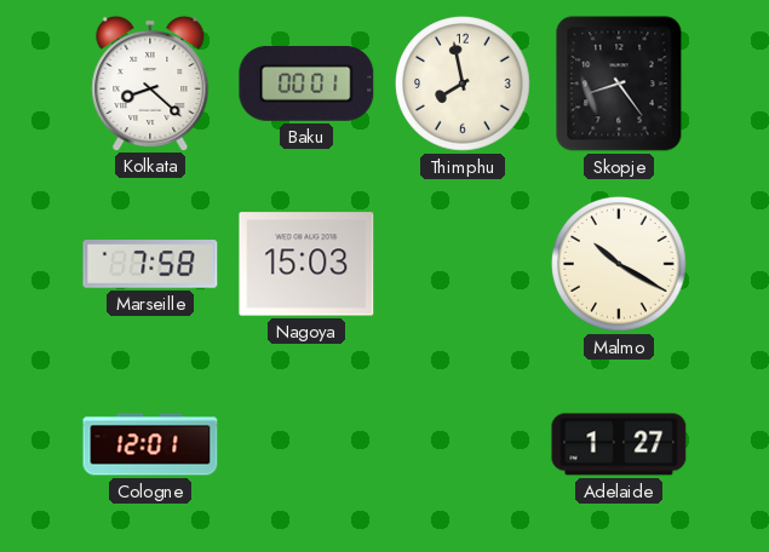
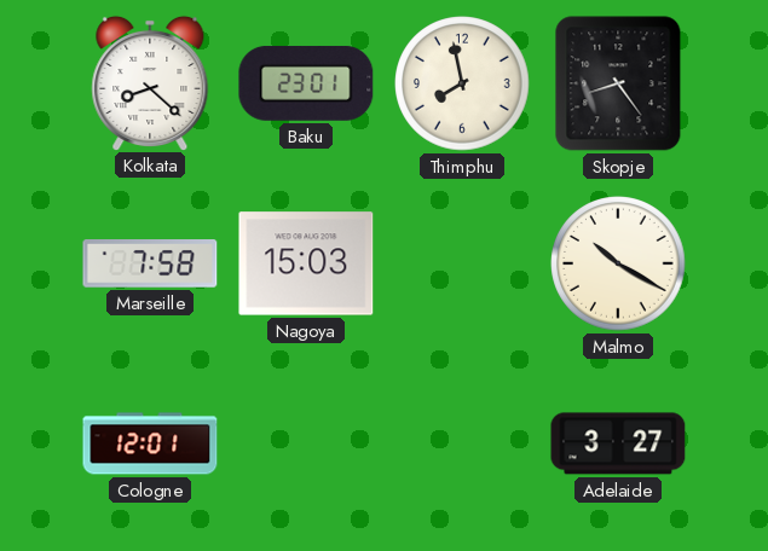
Baku: 00:01 -> 23:01
Adelaide: 1:27 -> 3:27
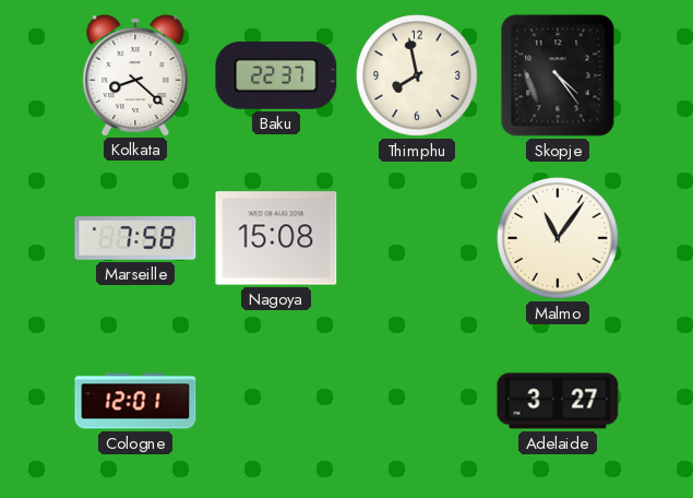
Baku: 23:01 -> 22:37
Skopje: 8:24 -> 4:24
Nagoya: 15:03 -> 15:08
Malmo: 10:20 -> 11:06
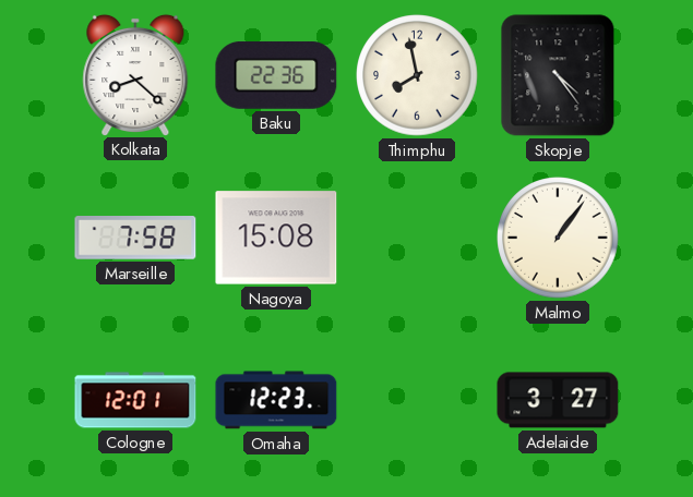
Baku: 22:37 -> 22:36
Malmo: 11:06 -> 1:06
Omaha: none -> 12:23
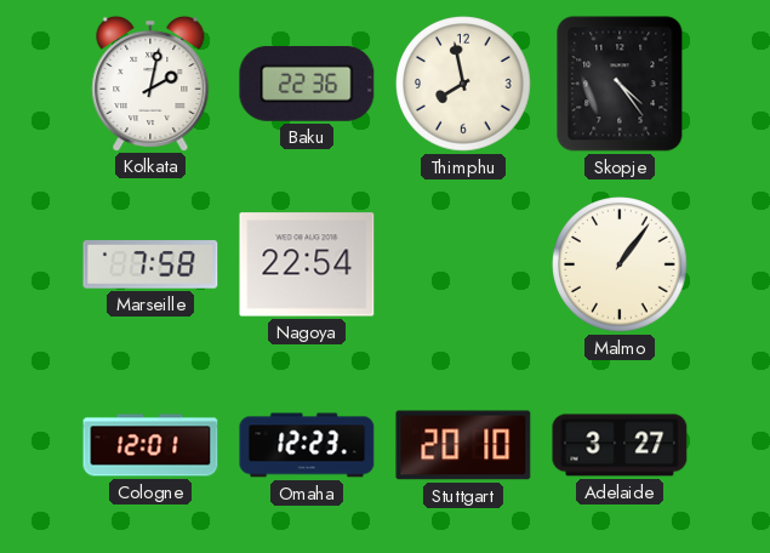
Kolkata: 8:22 -> 2:02
Nagoya: 15:08 -> 22:54
Stuttgart: none -> 20:10
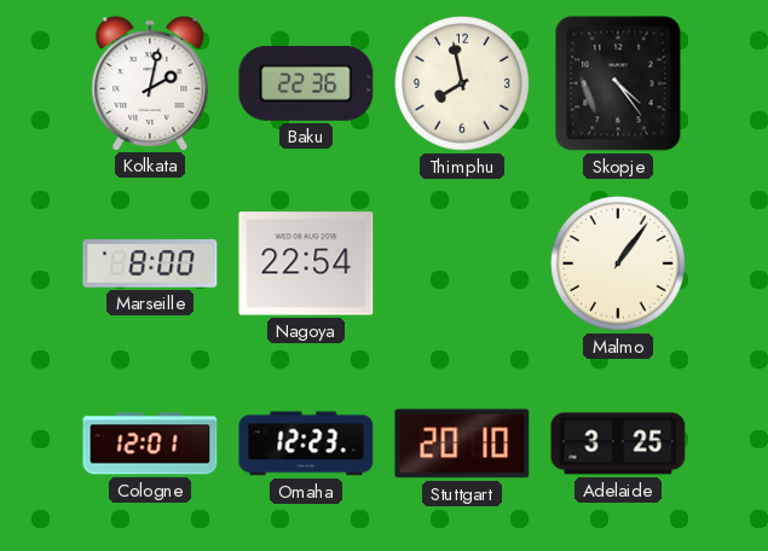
Marseille: 7:58 -> 8:00
Adelaide: 3:27 -> 3:25
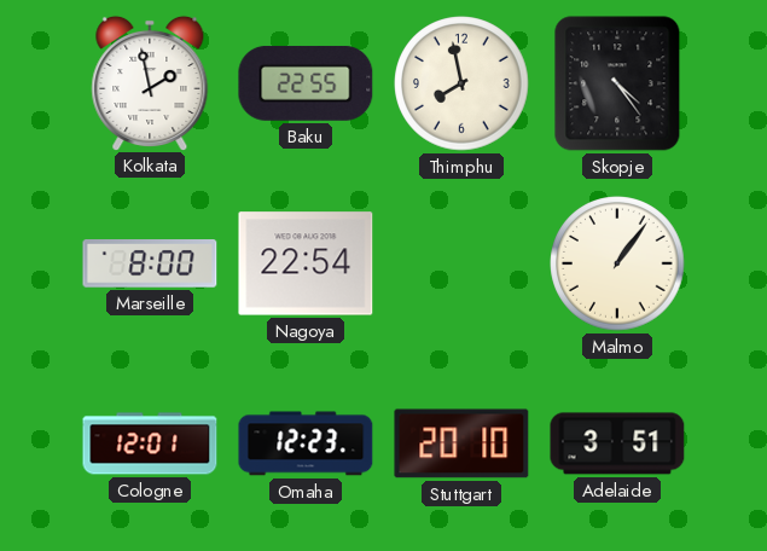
Kolkata: 2:02 -> 1:58
Baku: 22:36 -> 22:55
Adelaide: 3:25 -> 3:51
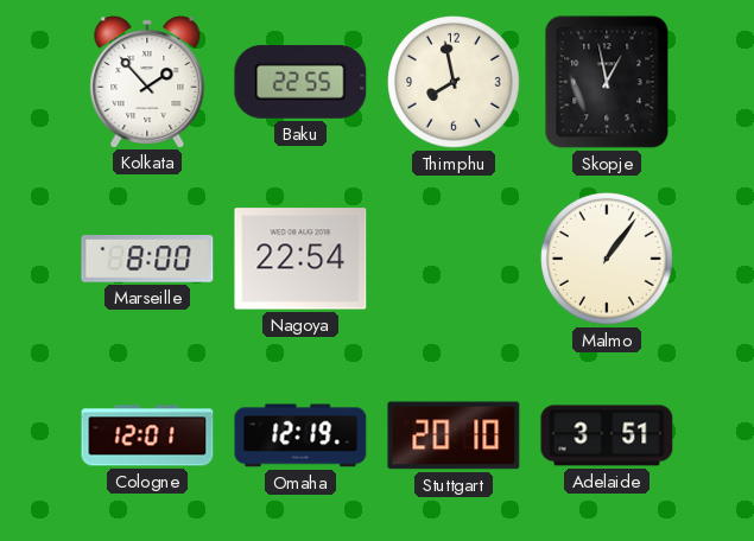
Kolkata: 1:58 -> 1:53
Skopje: 4:24 -> 12:58
Omaha: 12:23 -> 12:19
